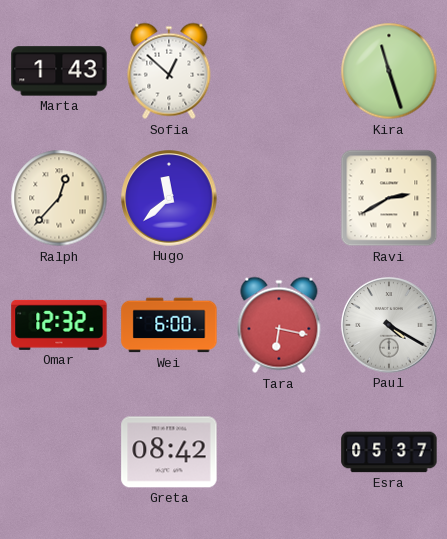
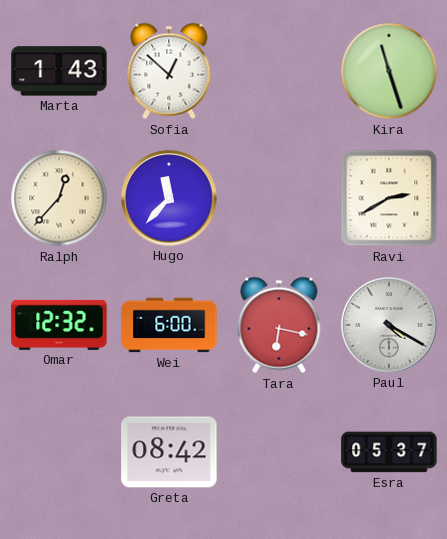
Hugo: 11:38 -> 11:37
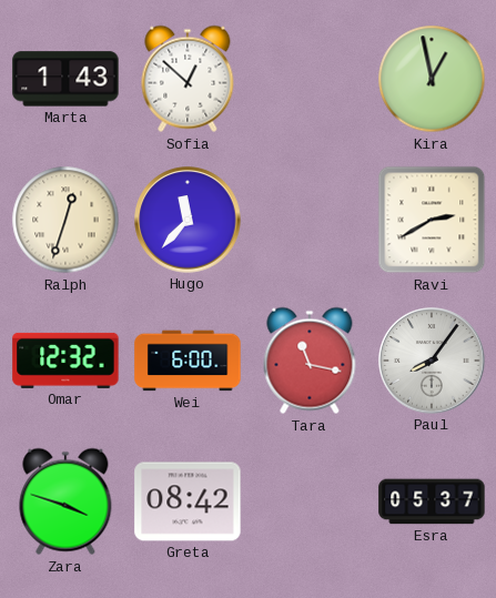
Kira: 11:27 -> 12:58
Ralph: 12:37 -> 12:33
Tara: 6:17 -> 11:17
Paul: 4:20 -> 8:06
Zara: none -> 3:48
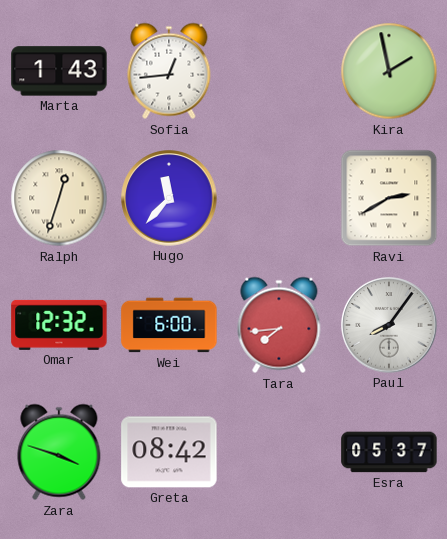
Sofia: 12:52 -> 12:44
Kira: 12:58 -> 1:58
Tara: 11:17 -> 7:44
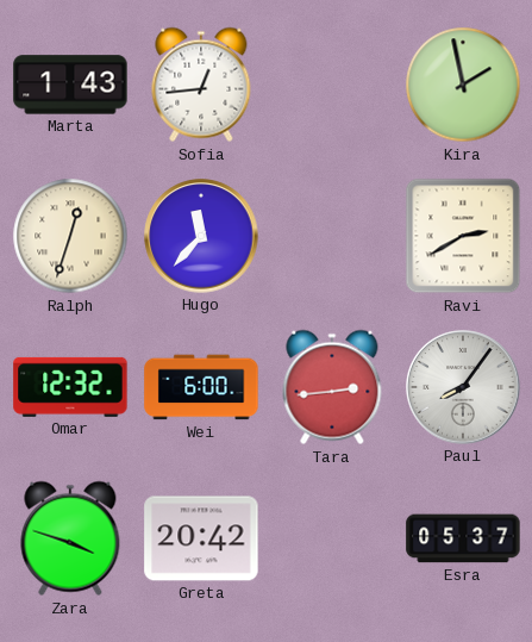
Tara: 7:44 -> 2:44
Greta: 08:42 -> 20:42
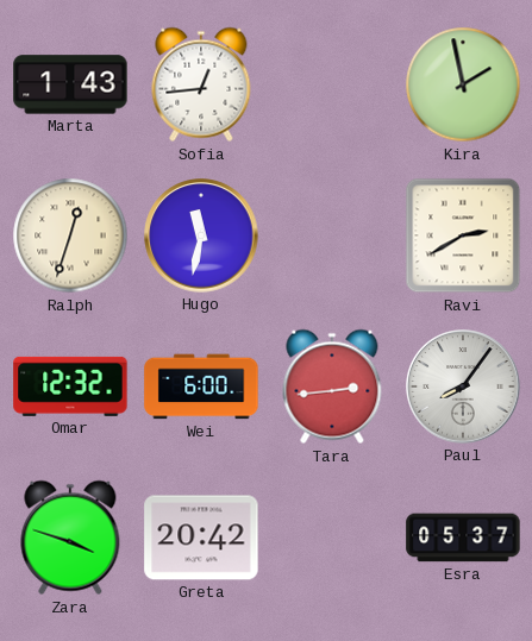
Hugo: 11:37 -> 11:32
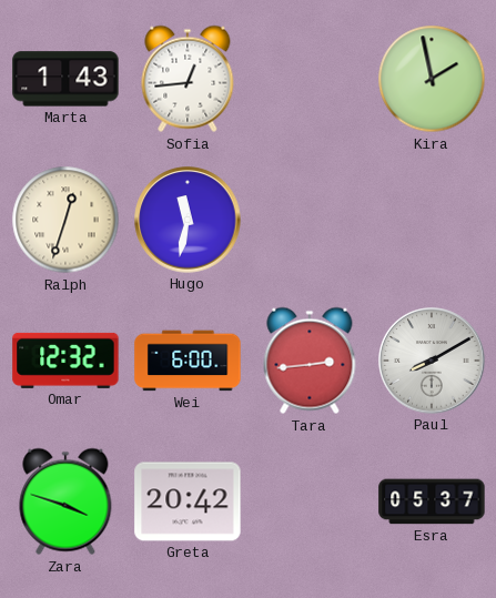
Ravi: 2:40 -> none
Paul: 8:06 -> 8:10
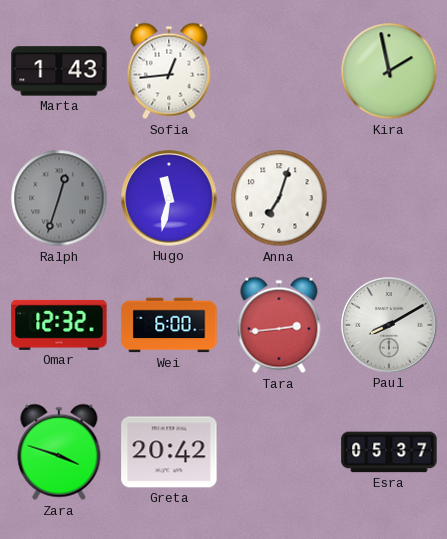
Ralph dial: cream -> grey
Anna: none -> 7:03
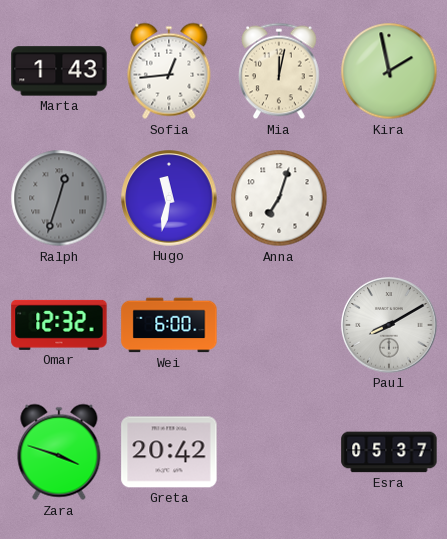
Mia: none -> 12:02
Tara: 2:44 -> none
